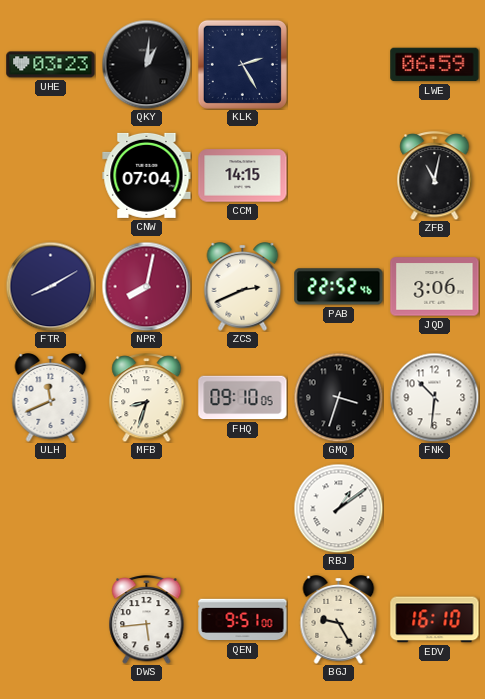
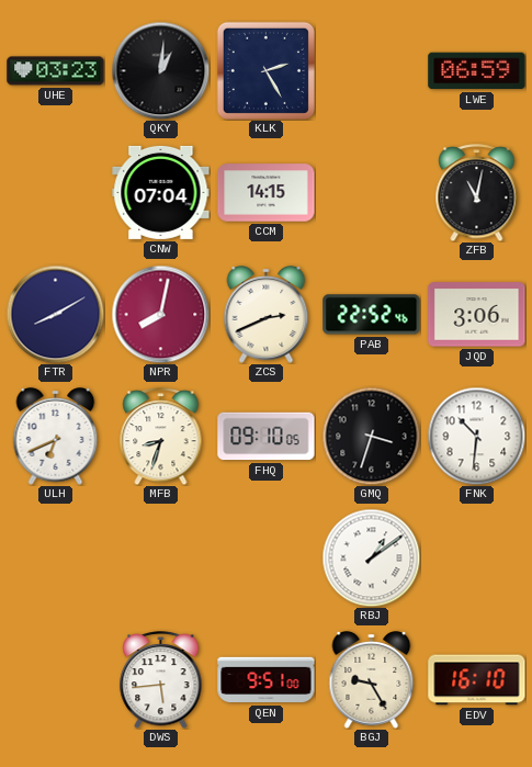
ULH: 11:41 -> 6:41
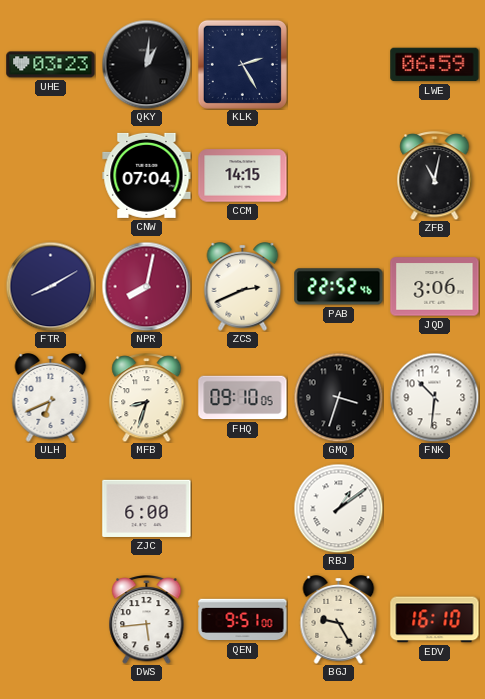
ZJC: none -> 6:00
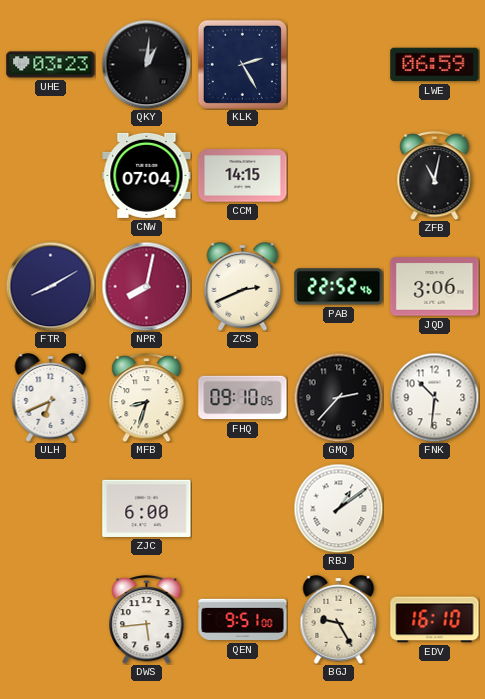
GMQ: 3:33 -> 2:37
